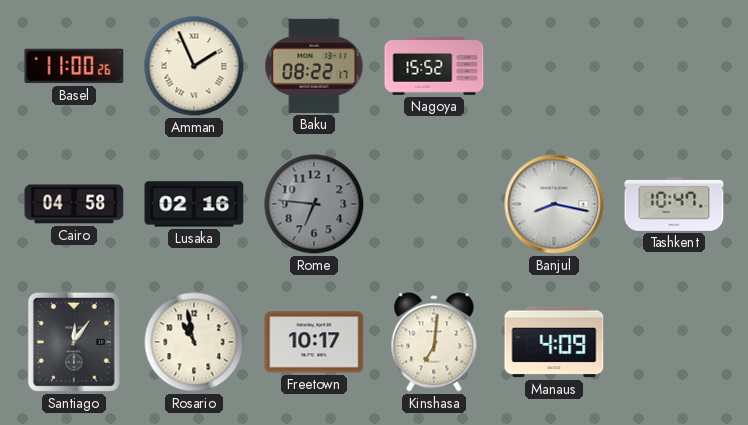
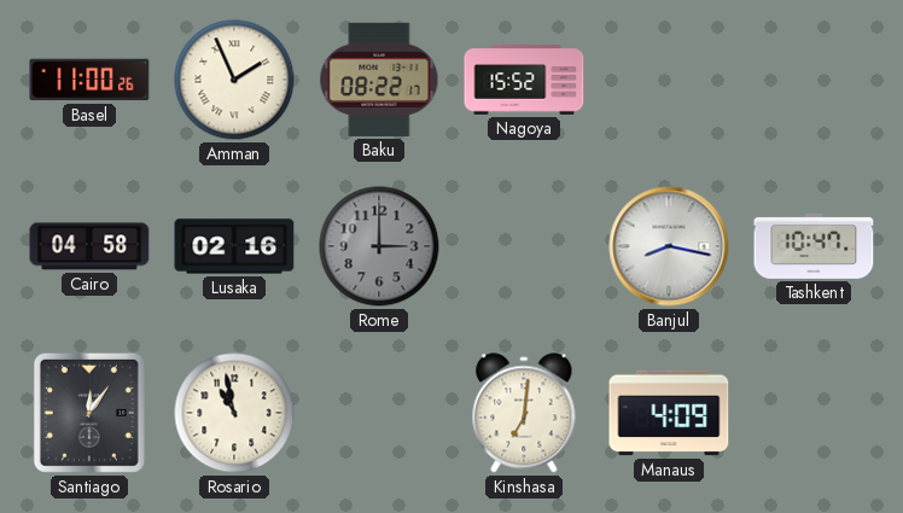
Rome: 6:46 -> 3:00
Freetown: 10:17 -> none
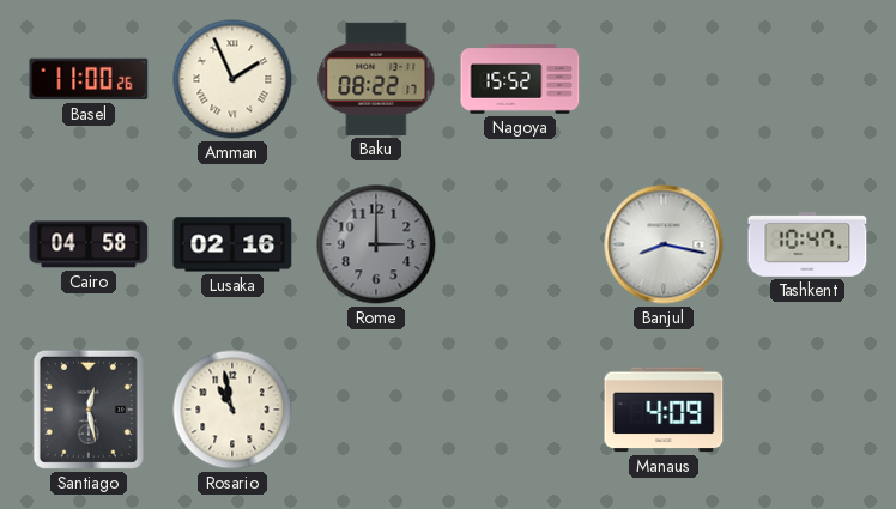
Santiago: 12:06 -> 12:28
Kinshasa: 7:01 -> none
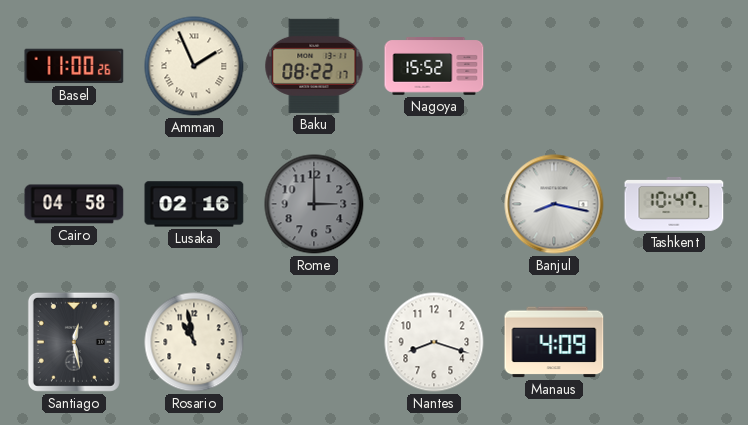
Nantes: none -> 8:18
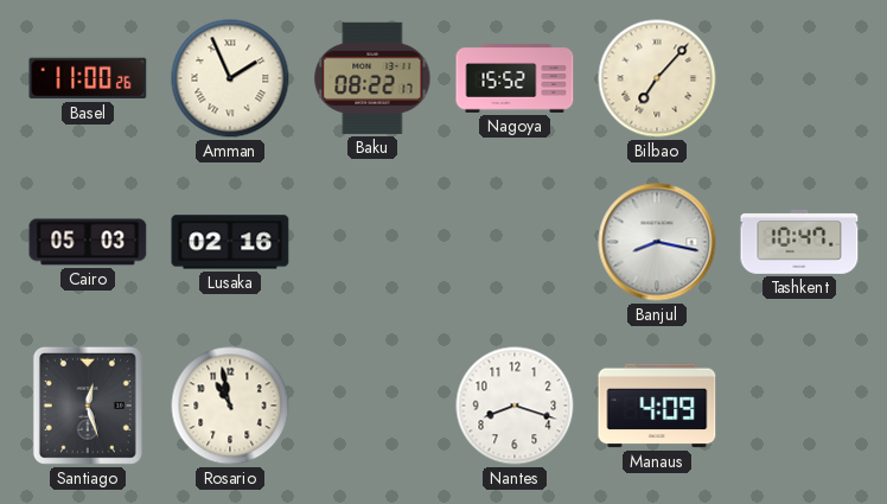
Bilbao: none -> 7:07
Cairo: 04:58 -> 05:03
Rome: 3:00 -> none
Santiago: 12:28 -> 12:27
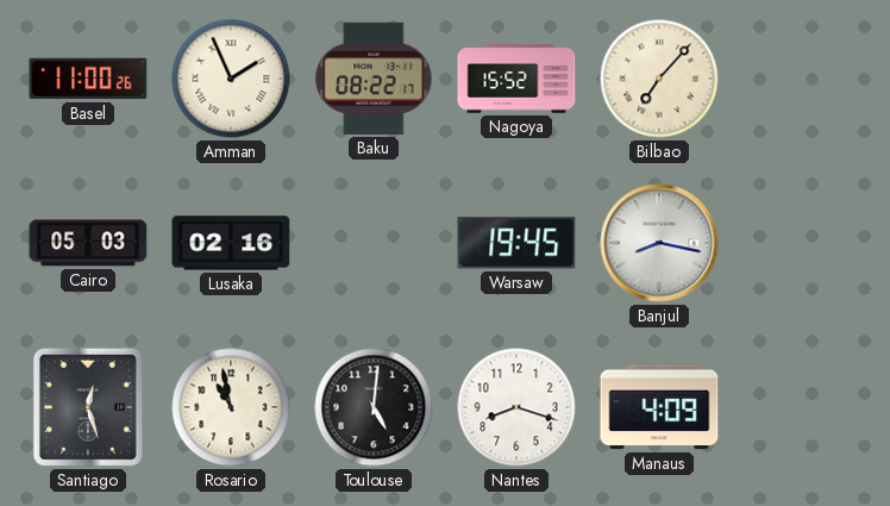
Warsaw: none -> 19:45
Tashkent: 10:47 -> none
Toulouse: none -> 5:01
